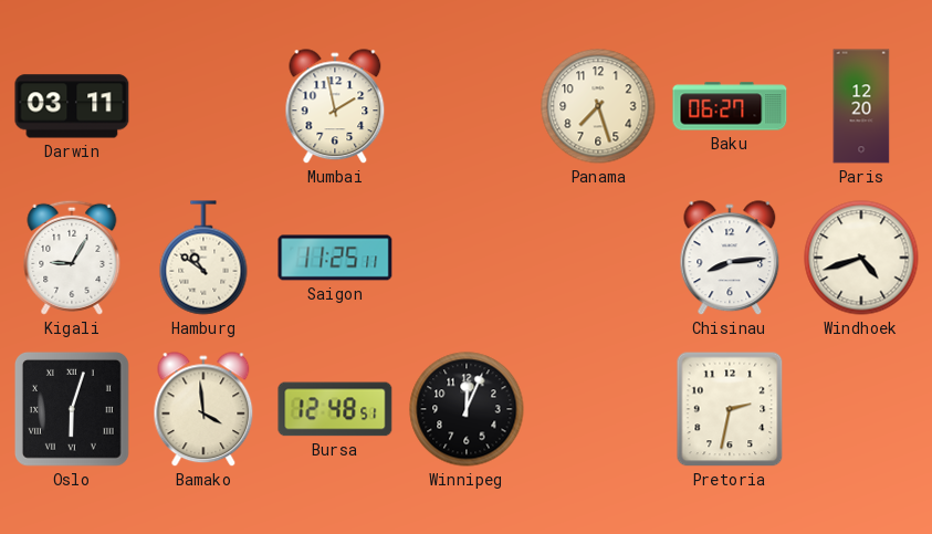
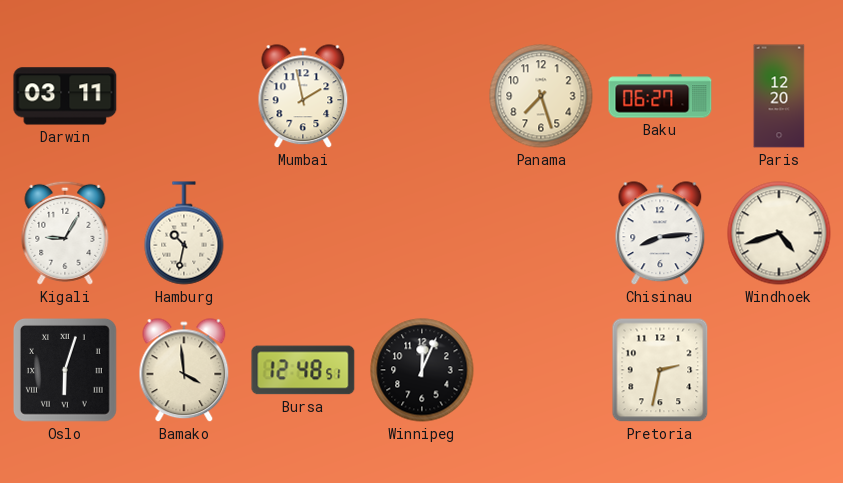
Hamburg: 10:51 -> 10:32
Saigon: 11:25 -> none
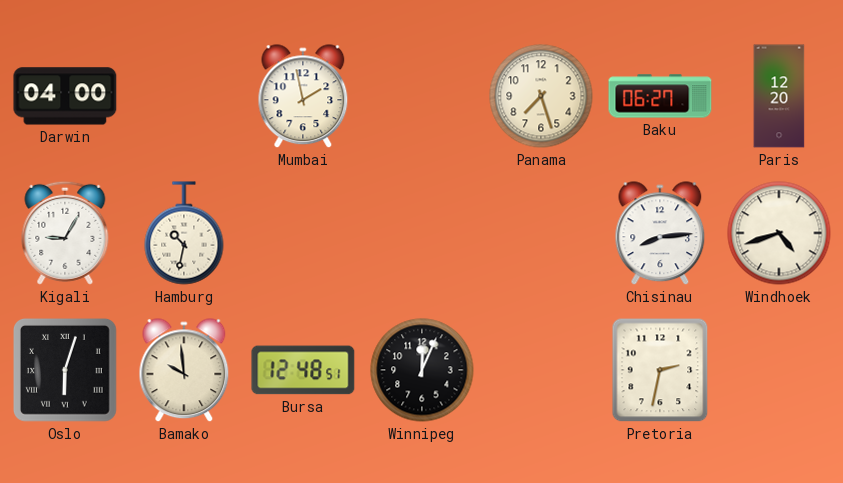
Darwin: 03:11 -> 04:00
Bamako: 3:59 -> 9:59
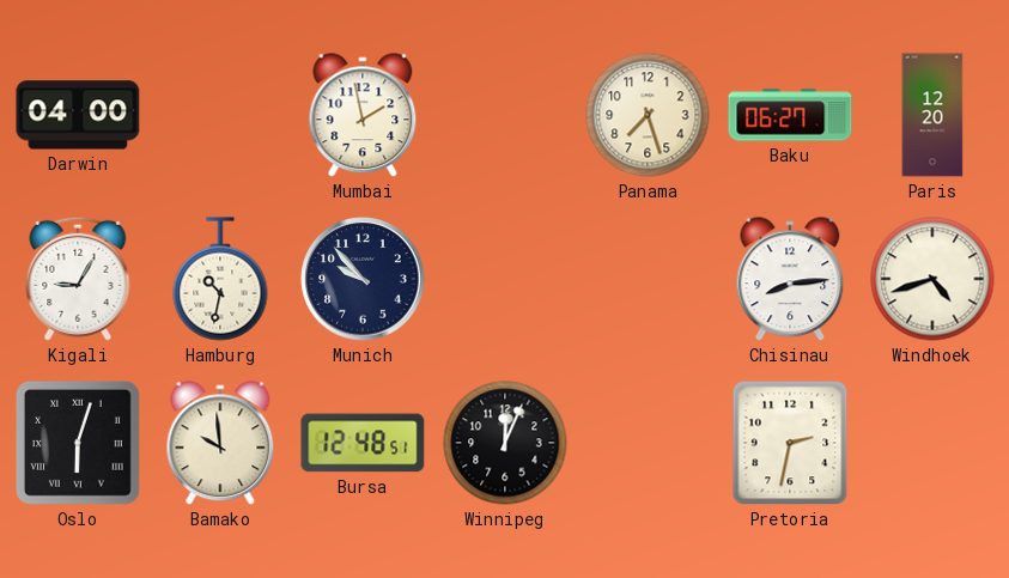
Munich: none -> 9:53
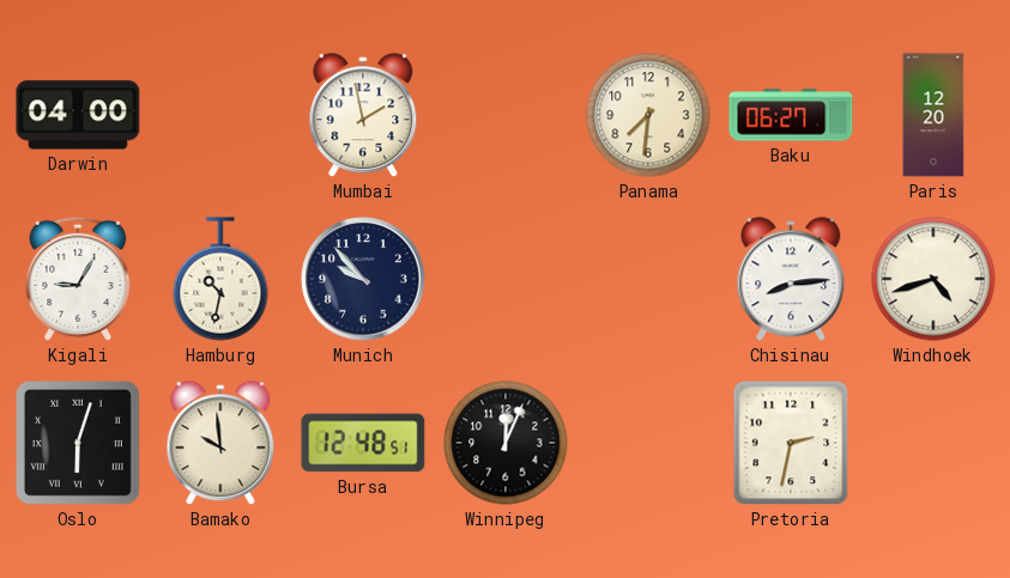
Panama: 7:27 -> 7:31
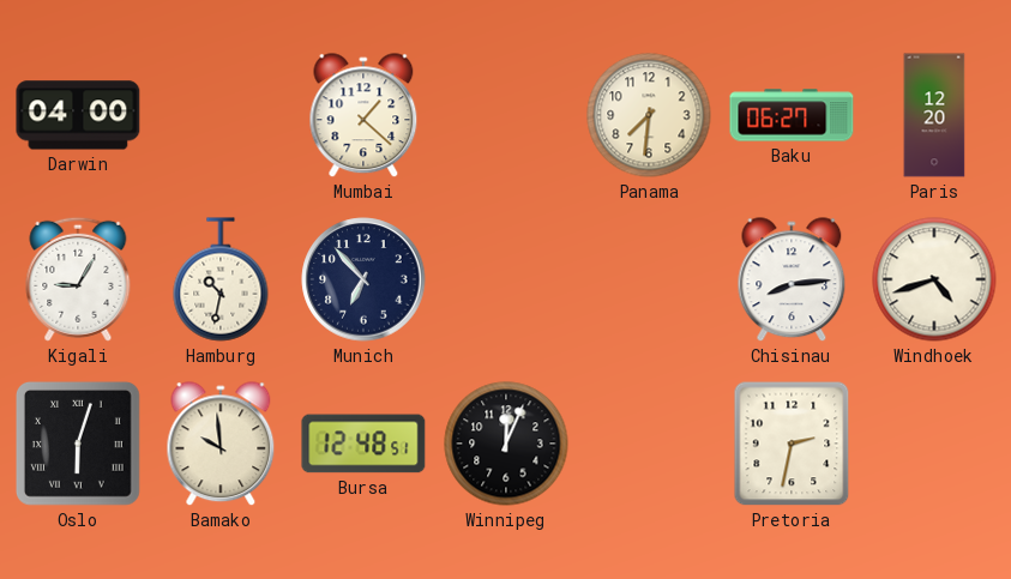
Mumbai: 1:58 -> 1:22
Munich: 9:53 -> 6:53
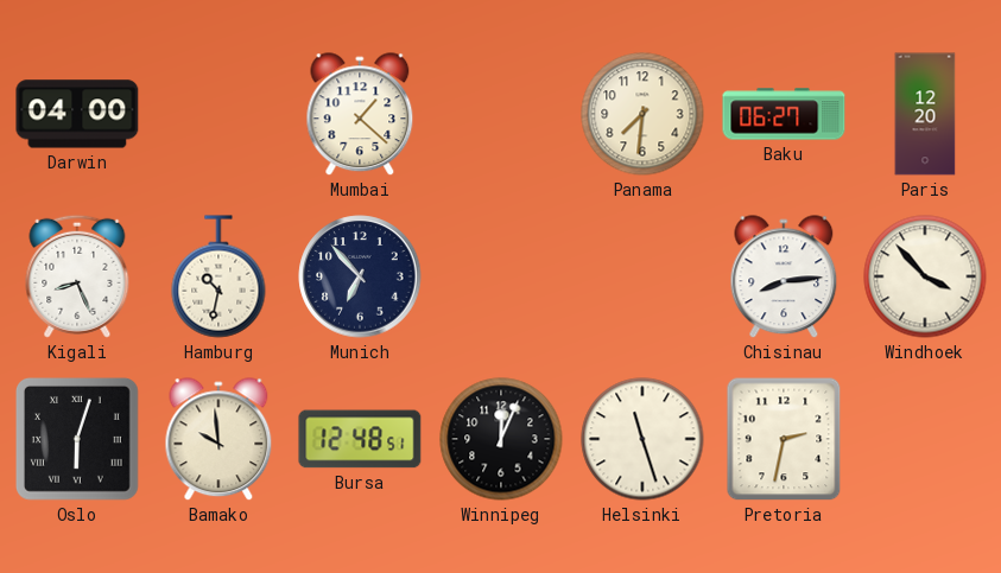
Kigali: 9:05 -> 8:26
Windhoek: 4:42 -> 3:53
Helsinki: none -> 11:27
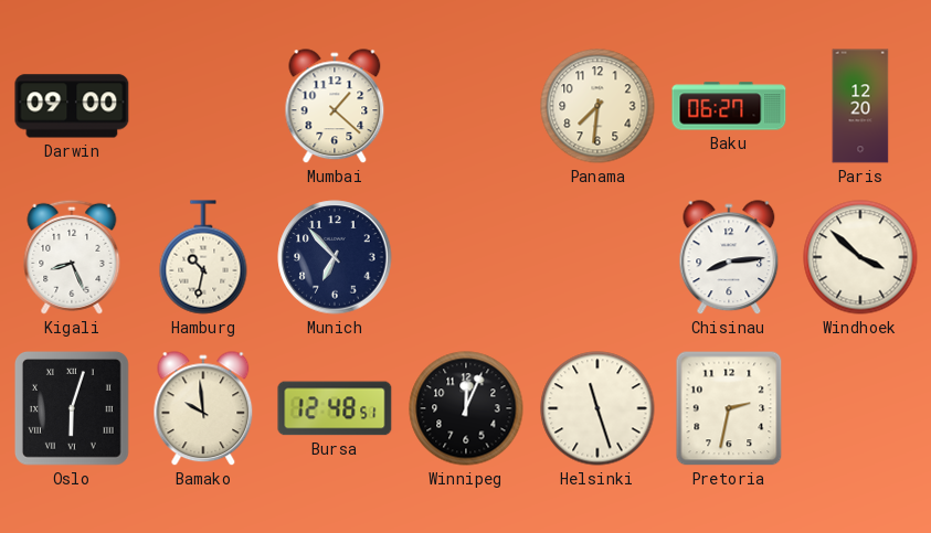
Darwin: 04:00 -> 09:00
Windhoek: 3:53 -> 3:52
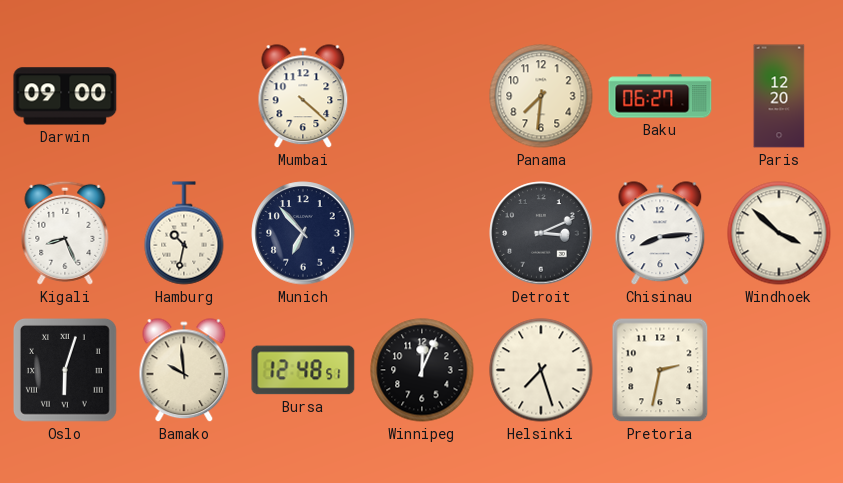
Mumbai: 1:22 -> 4:22
Detroit: none -> 3:11
Helsinki: 11:27 -> 7:27
